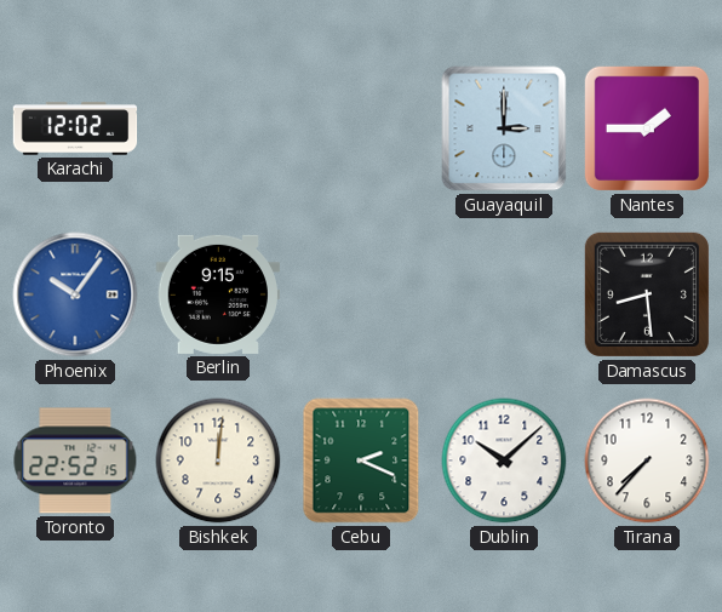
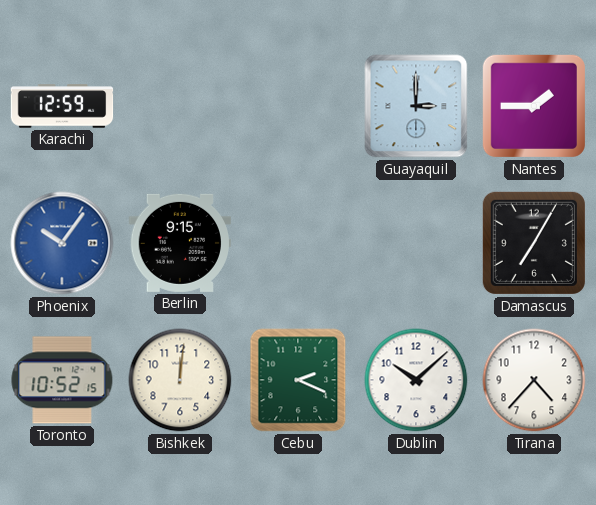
Karachi: 12:02 -> 12:59
Damascus: 8:29 -> 7:05
Toronto: 22:52 -> 10:52
Tirana: 7:37 -> 4:37
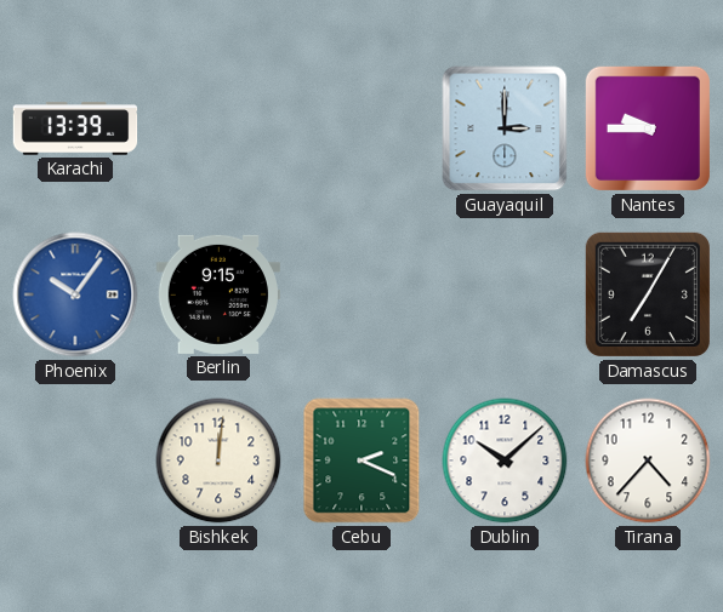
Karachi: 12:59 -> 13:39
Nantes: 1:45 -> 9:45
Toronto: 10:52 -> none
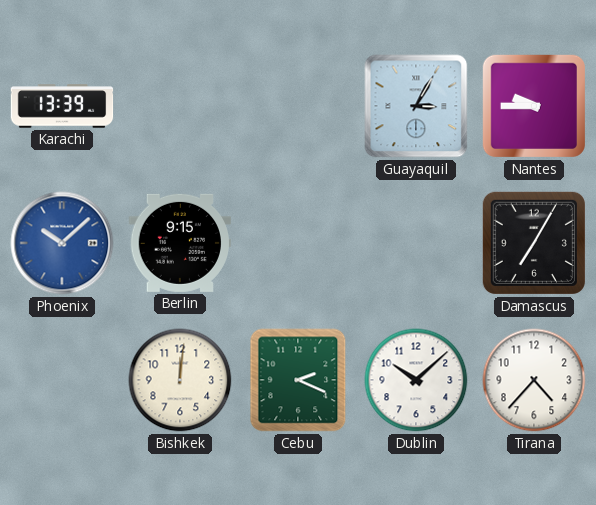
Guayaquil: 3:00 -> 3:05
Phoenix: 10:06 -> 10:08
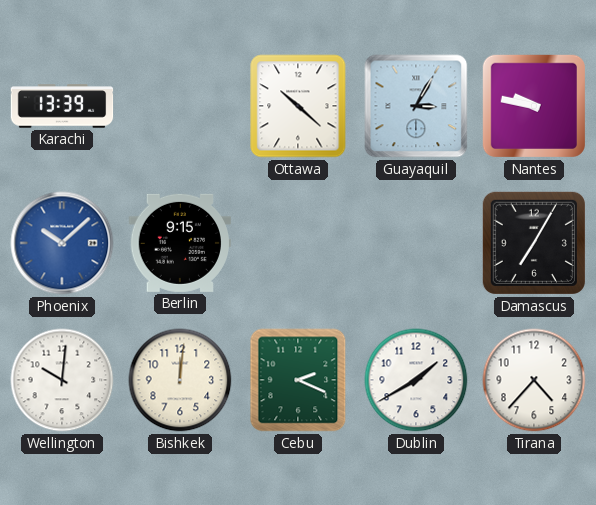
Ottawa: none -> 10:22
Nantes: 9:45 -> 9:47
Wellington: none -> 10:01
Dublin: 10:08 -> 1:40
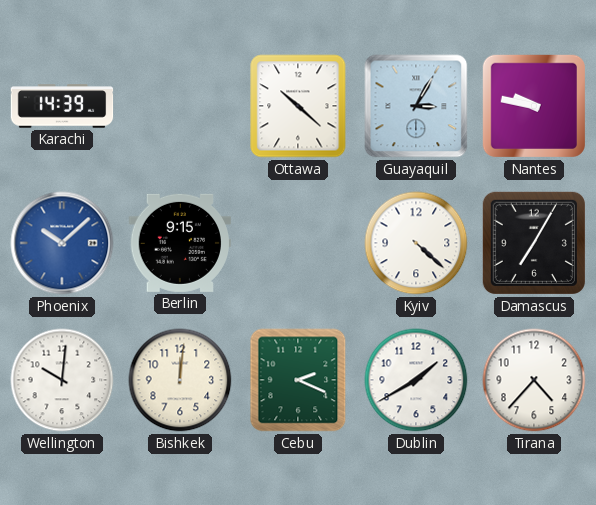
Karachi: 13:39 -> 14:39
Kyiv: none -> 4:22
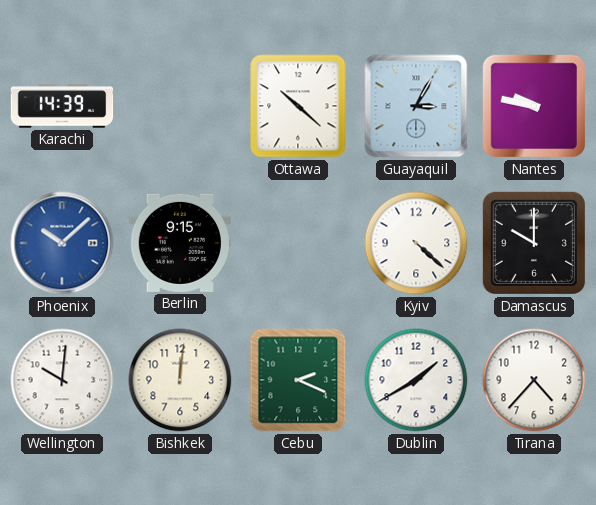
Damascus: 7:05 -> 10:00
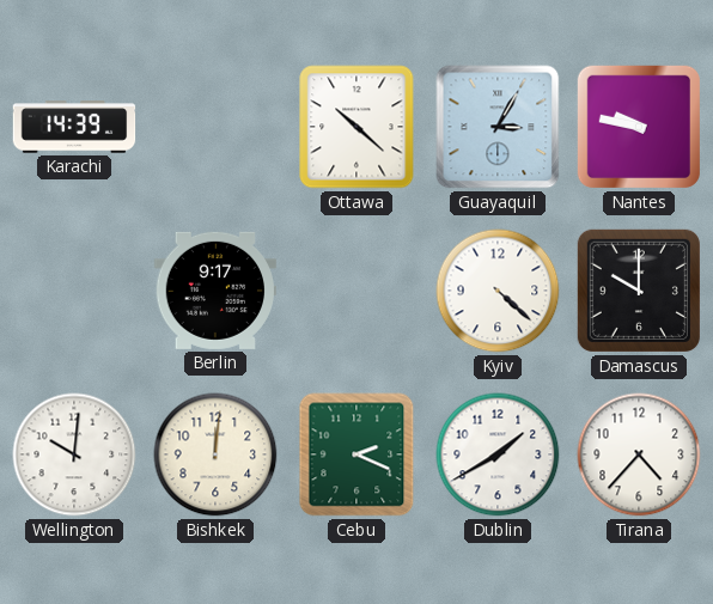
Phoenix: 10:08 -> none
Berlin: 9:15 -> 9:17
